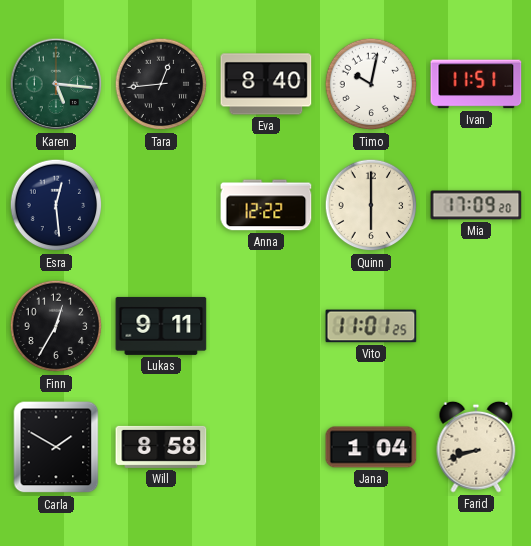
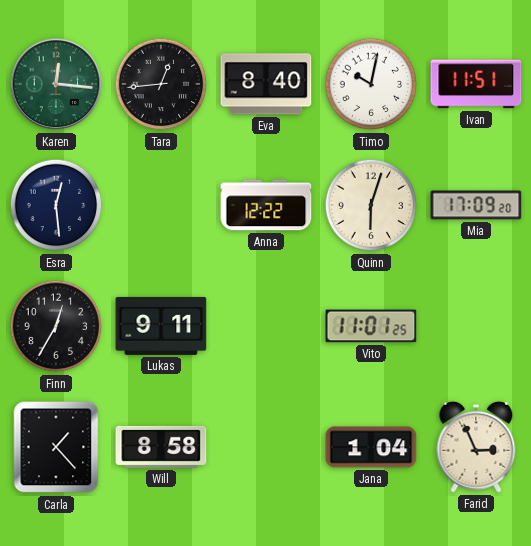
Karen: 5:16 -> 12:16
Quinn: 6:00 -> 6:03
Carla: 1:50 -> 1:23
Farid: 8:42 -> 2:56
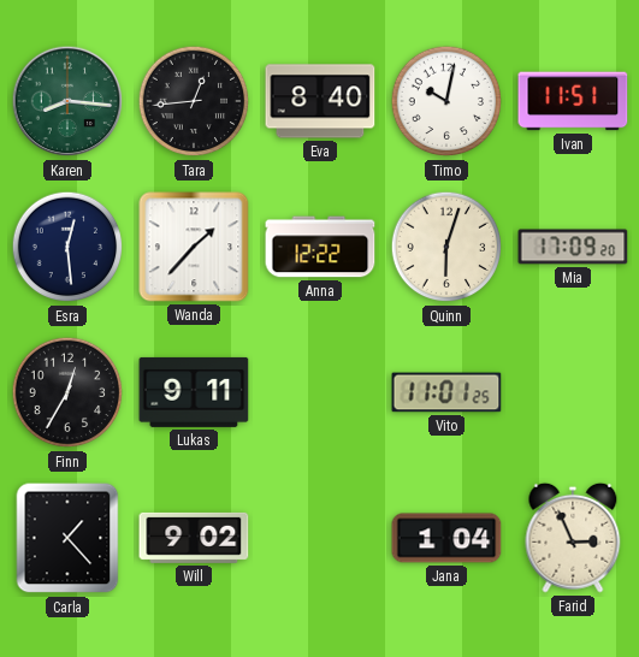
Karen: 12:16 -> 8:16
Wanda: none -> 1:37
Will: 8:58 -> 9:02
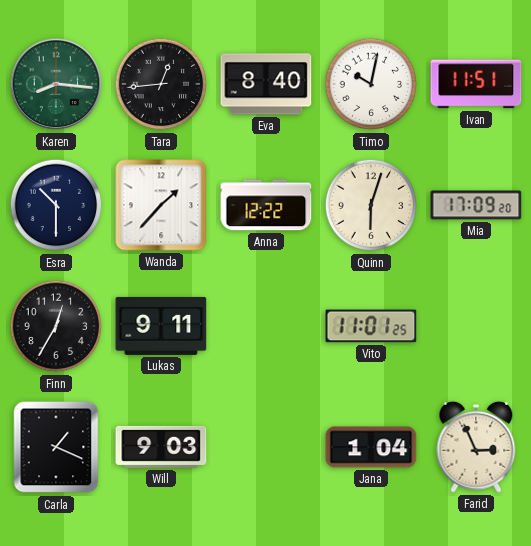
Esra: 12:29 -> 10:30
Carla: 1:23 -> 1:19
Will: 9:02 -> 9:03
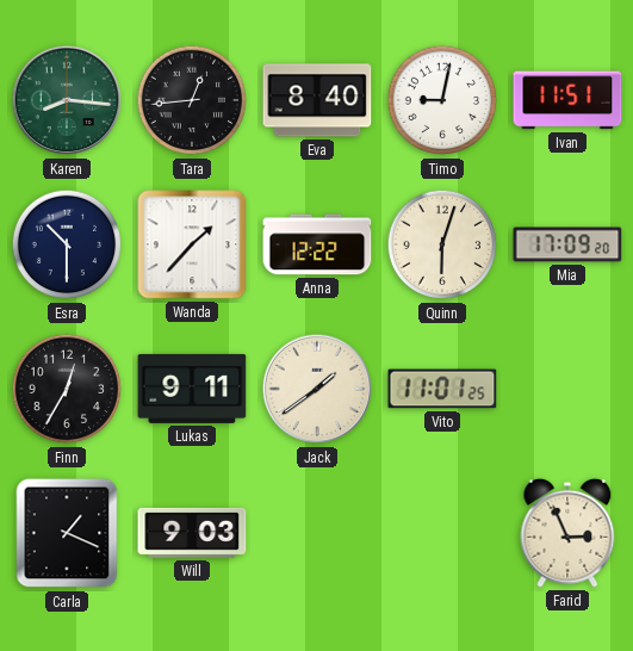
Timo: 10:02 -> 9:02
Jack: none -> 1:39
Jana: 1:04 -> none
